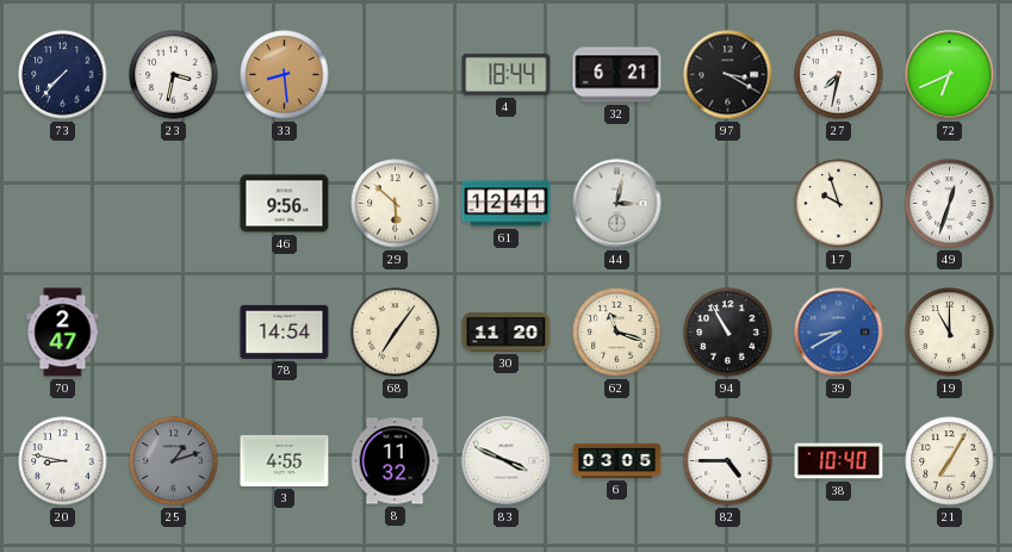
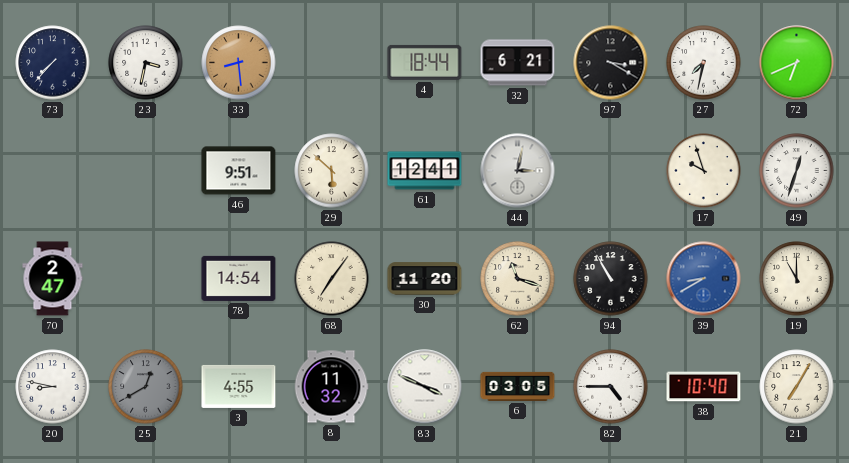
46: 9:56 -> 9:51
25: 1:12 -> 12:40
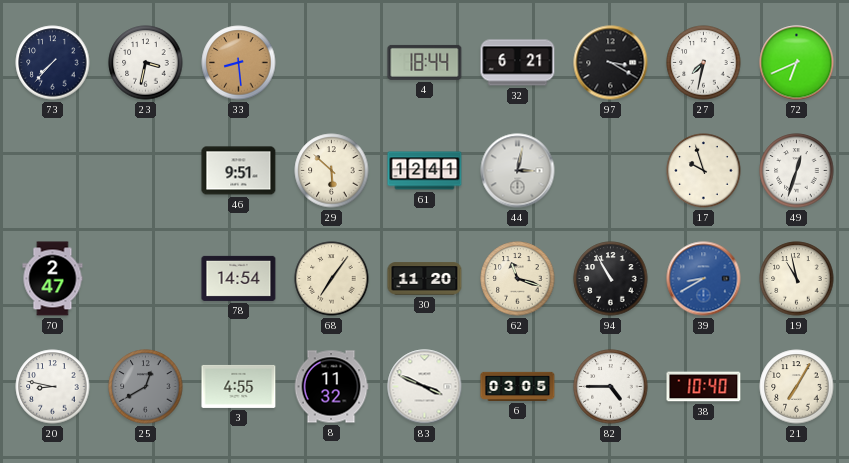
19: 11:00 -> 10:58
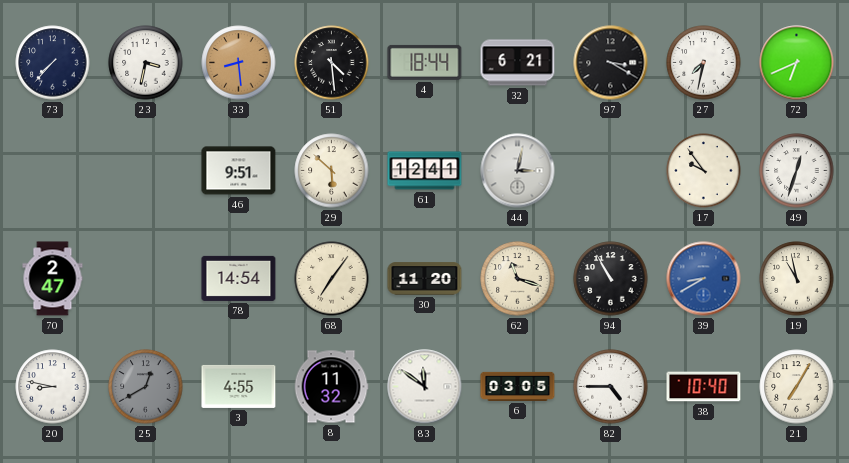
51: none -> 4:29
17: 9:57 -> 9:54
83: 3:49 -> 11:51
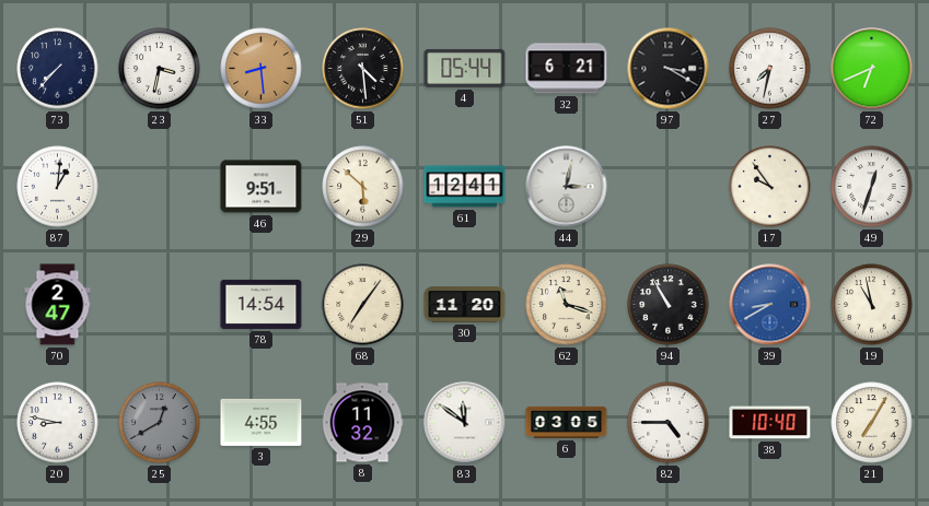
4: 18:44 -> 05:44
87: none -> 1:01
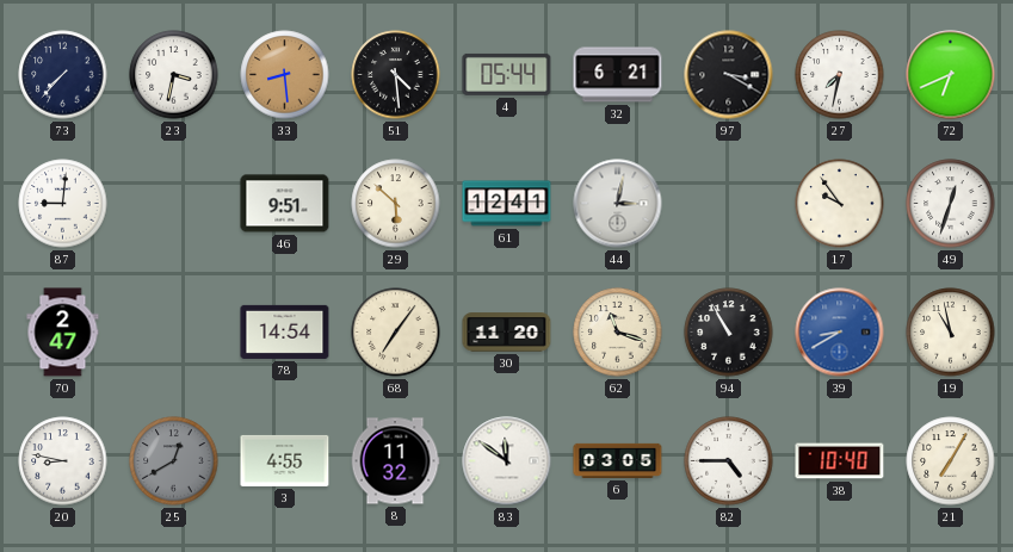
87: 1:01 -> 9:01
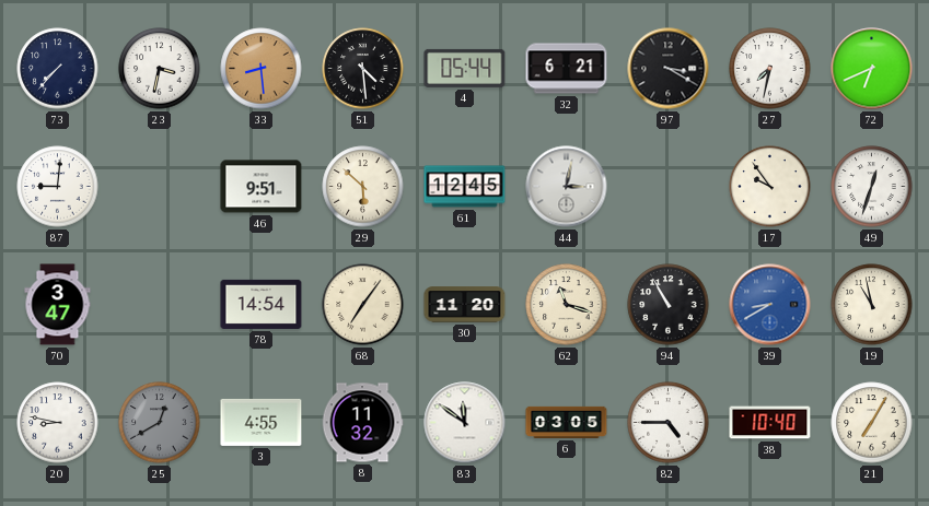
61: 12:41 -> 12:45
70: 2:47 -> 3:47
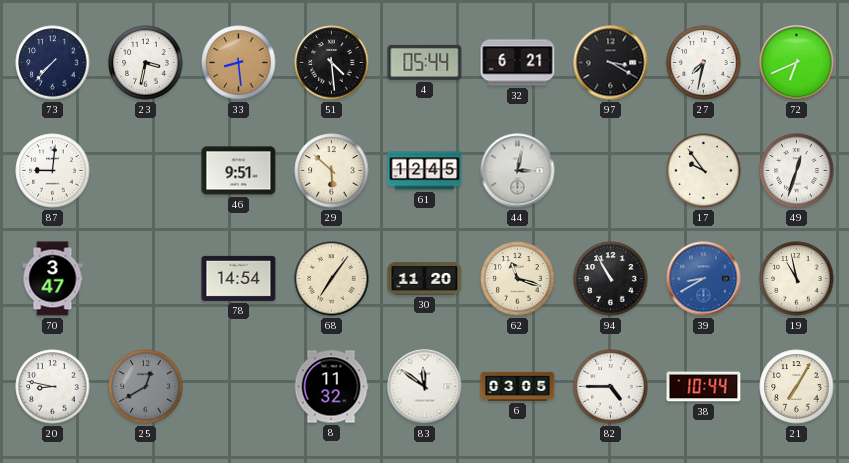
3: 4:55 -> none
38: 10:40 -> 10:44
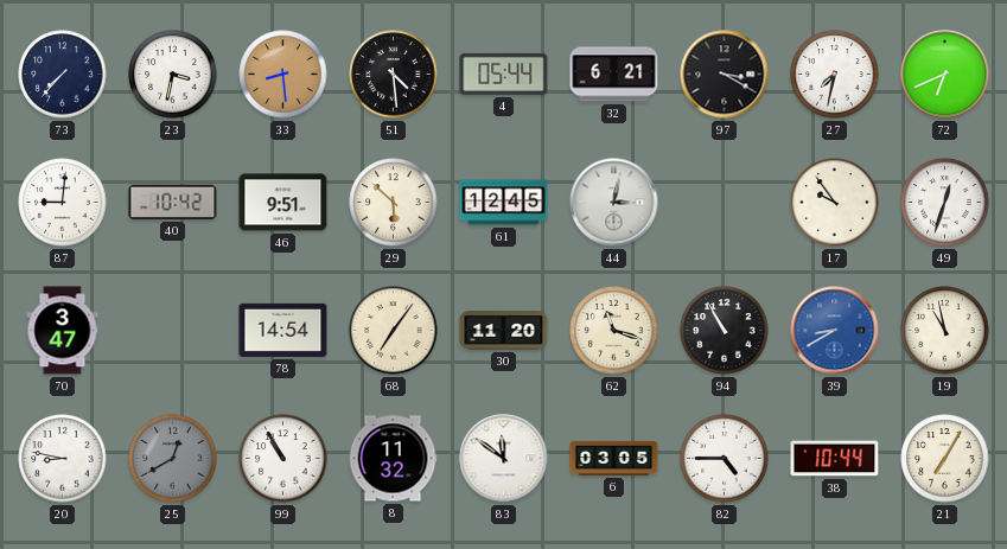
40: none -> 10:42
99: none -> 10:55
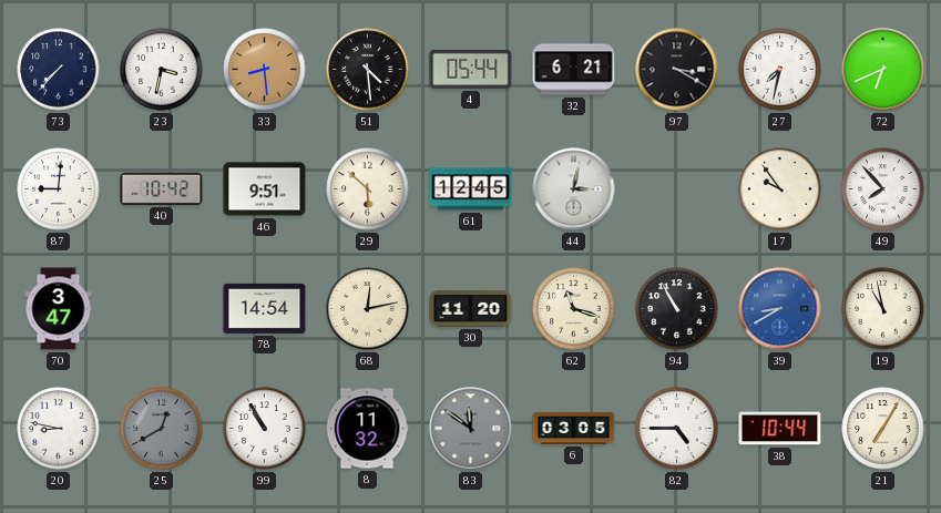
49: 12:33 -> 7:53
68: 7:06 -> 12:13
83 dial: white -> grey
